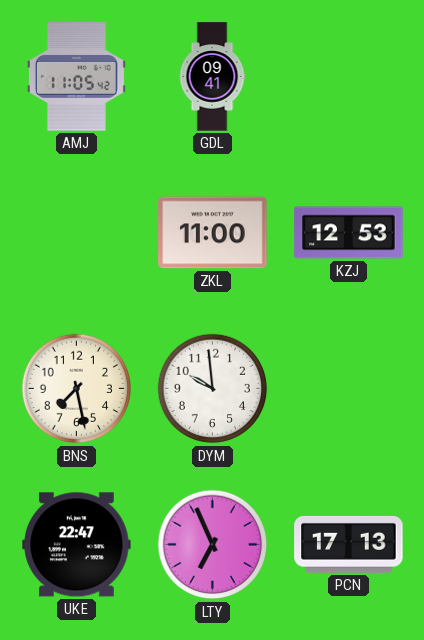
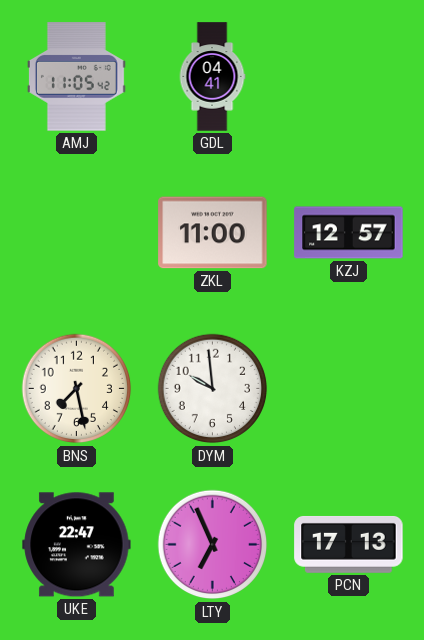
GDL: 09:41 -> 04:41
KZJ: 12:53 -> 12:57
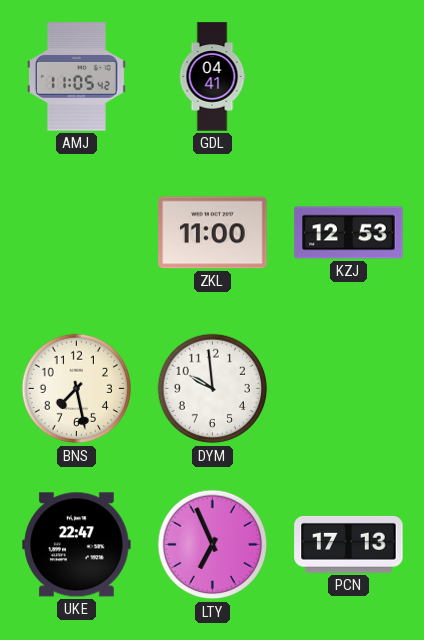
KZJ: 12:57 -> 12:53
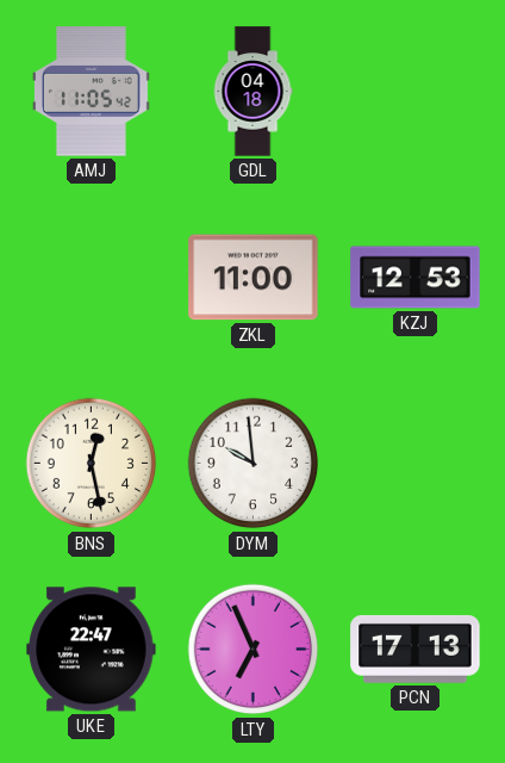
GDL: 04:41 -> 04:18
BNS: 7:28 -> 12:28
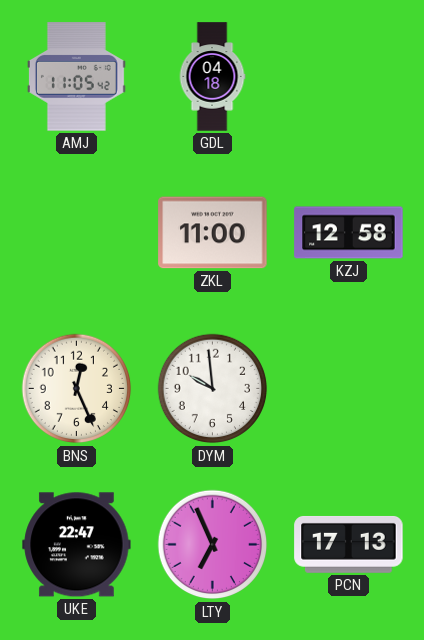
KZJ: 12:53 -> 12:58
BNS: 12:28 -> 12:26
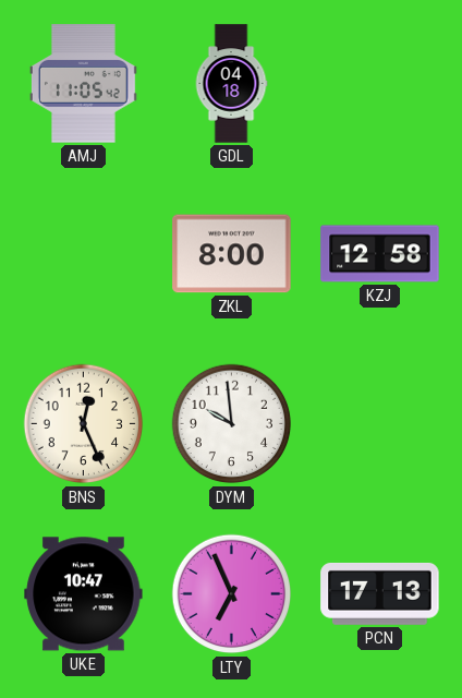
ZKL: 11:00 -> 8:00
UKE: 22:47 -> 10:47
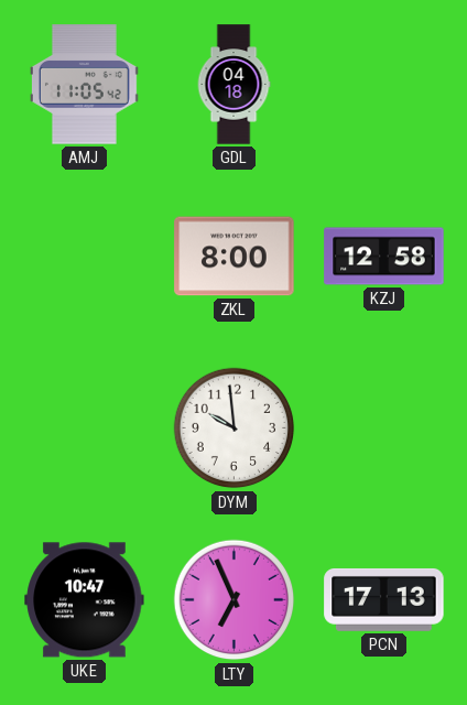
BNS: 12:26 -> none
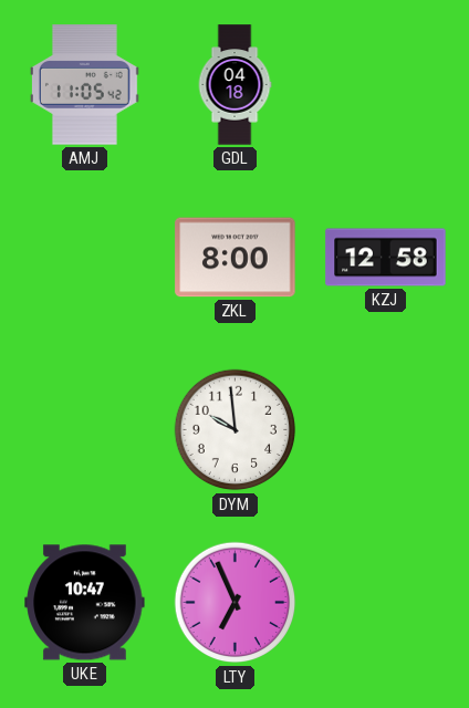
PCN: 17:13 -> none
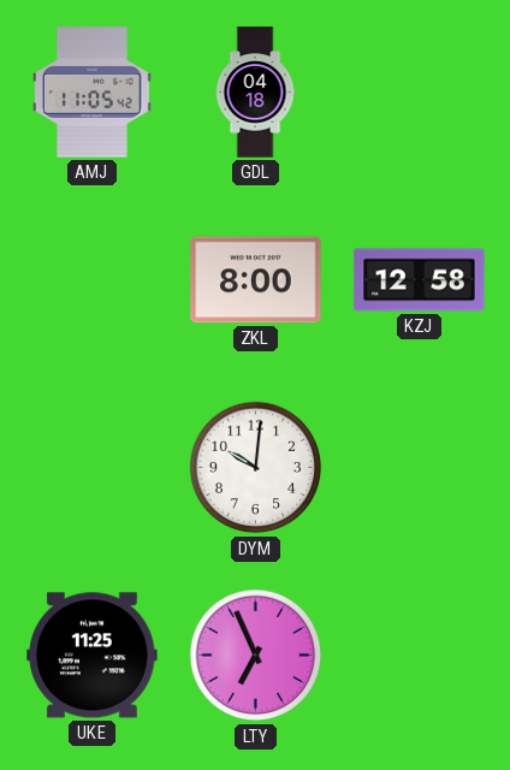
DYM: 9:59 -> 10:01
UKE: 10:47 -> 11:25
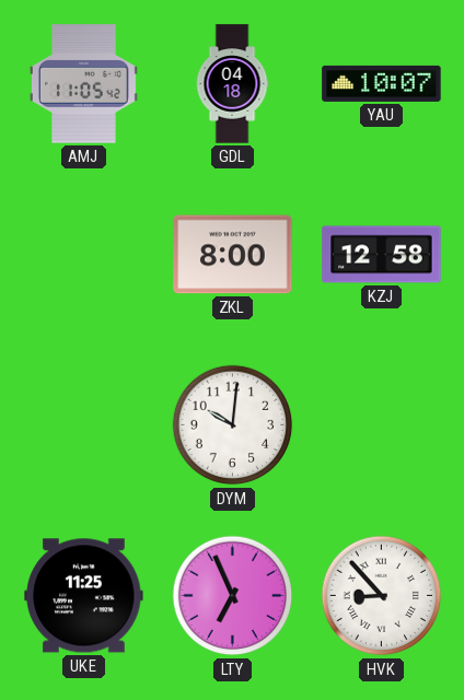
YAU: none -> 10:07
HVK: none -> 8:53
